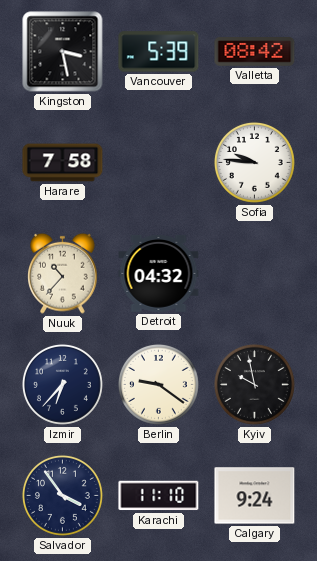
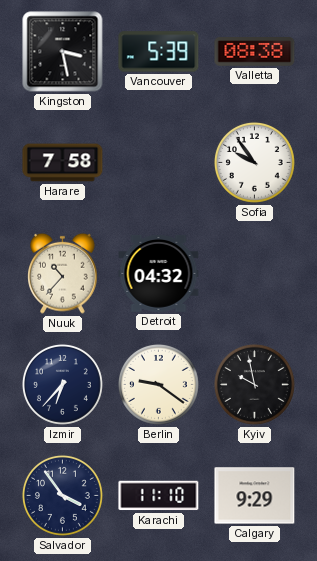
Valletta: 08:42 -> 08:38
Sofia: 9:46 -> 9:54
Calgary: 9:24 -> 9:29
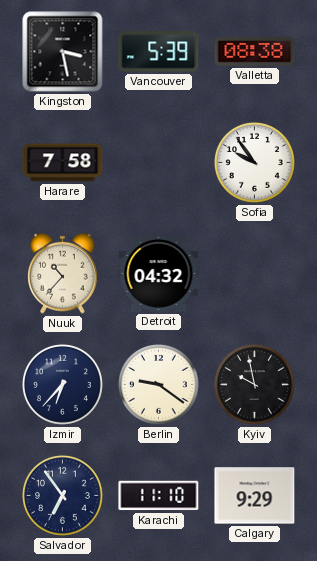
Salvador: 3:54 -> 6:54
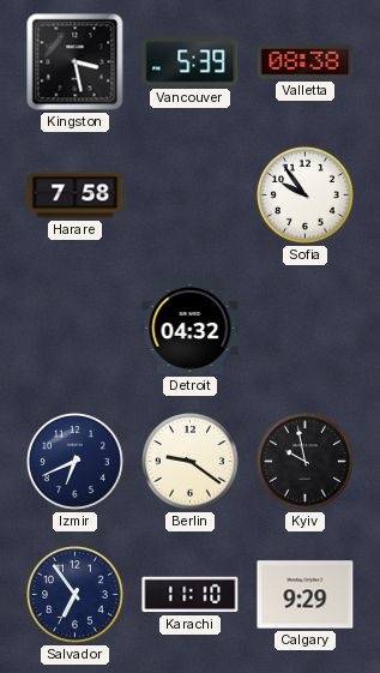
Nuuk: 10:37 -> none
Izmir: 6:37 -> 6:41
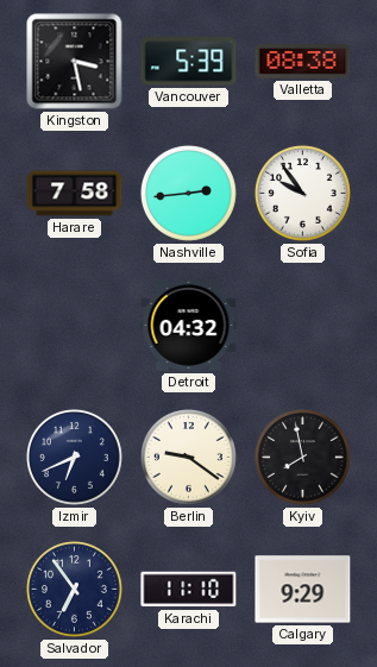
Nashville: none -> 2:44
Kyiv: 9:58 -> 7:58
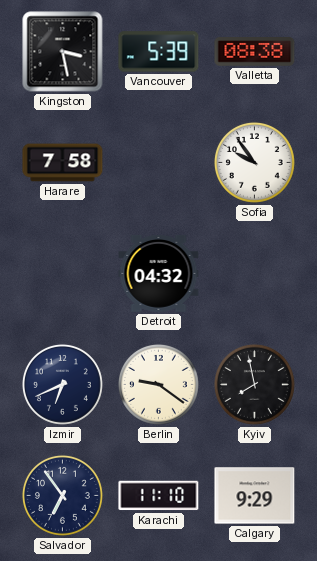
Nashville: 2:44 -> none
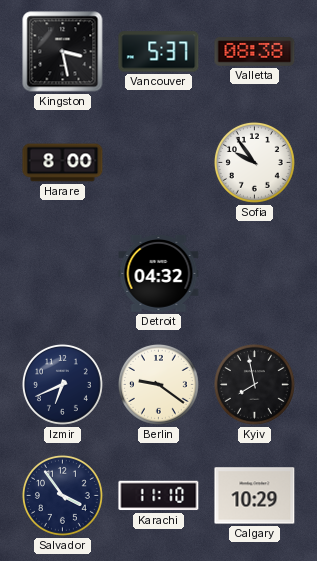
Vancouver: 5:39 -> 5:37
Harare: 7:58 -> 8:00
Salvador: 6:54 -> 3:54
Calgary: 9:29 -> 10:29
